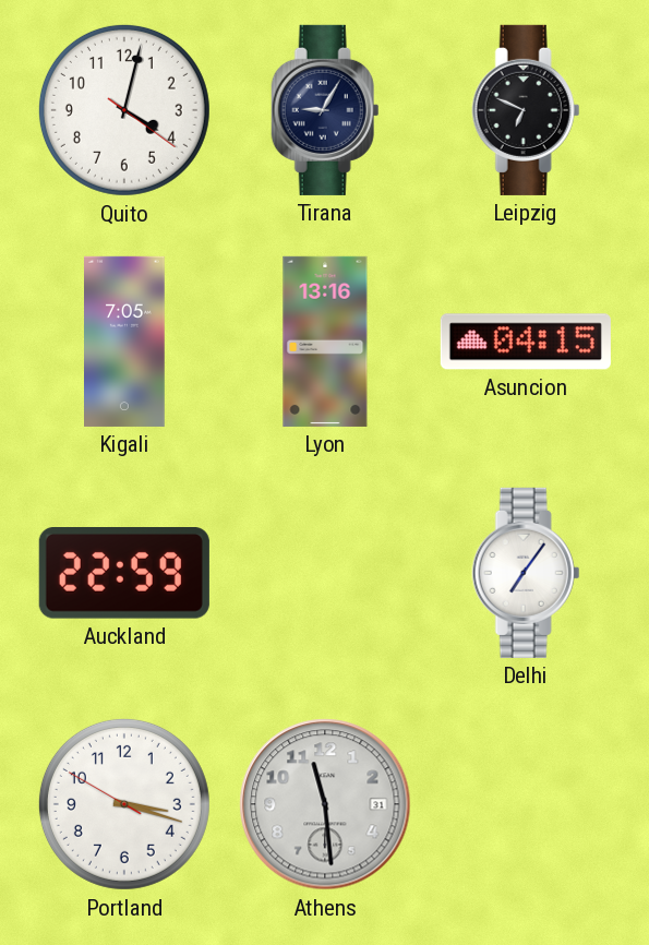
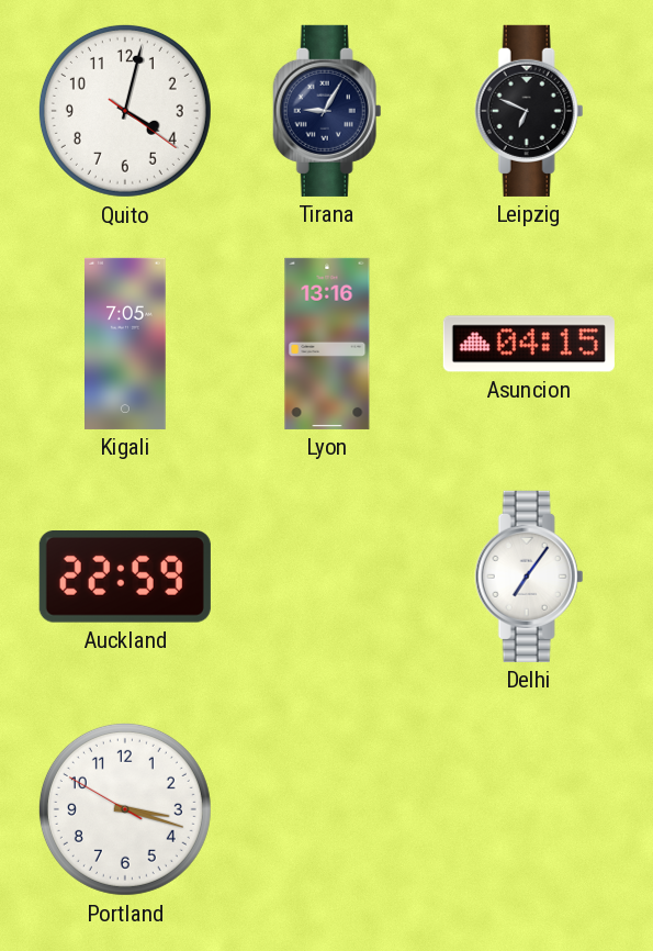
Athens: 11:29 -> none
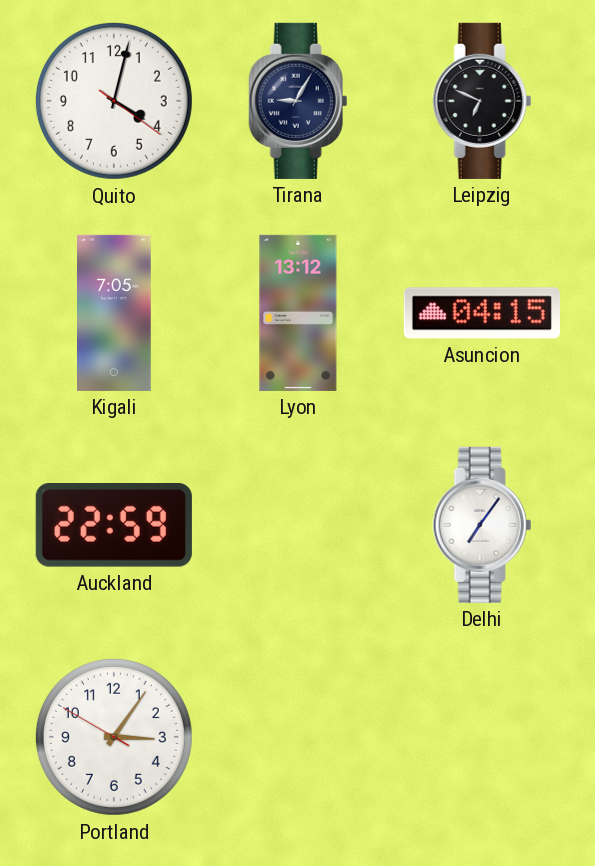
Lyon: 13:16 -> 13:12
Portland: 3:17 -> 3:05
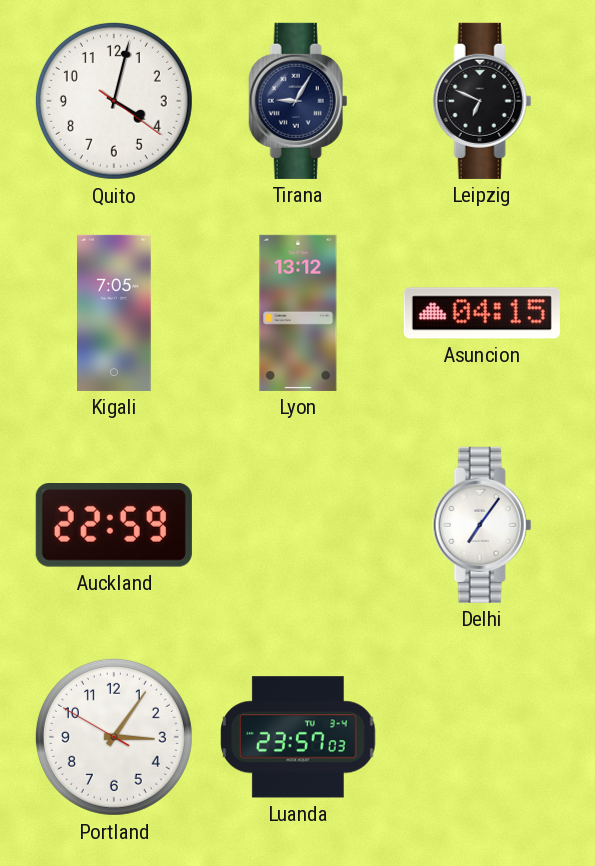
Luanda: none -> 23:57
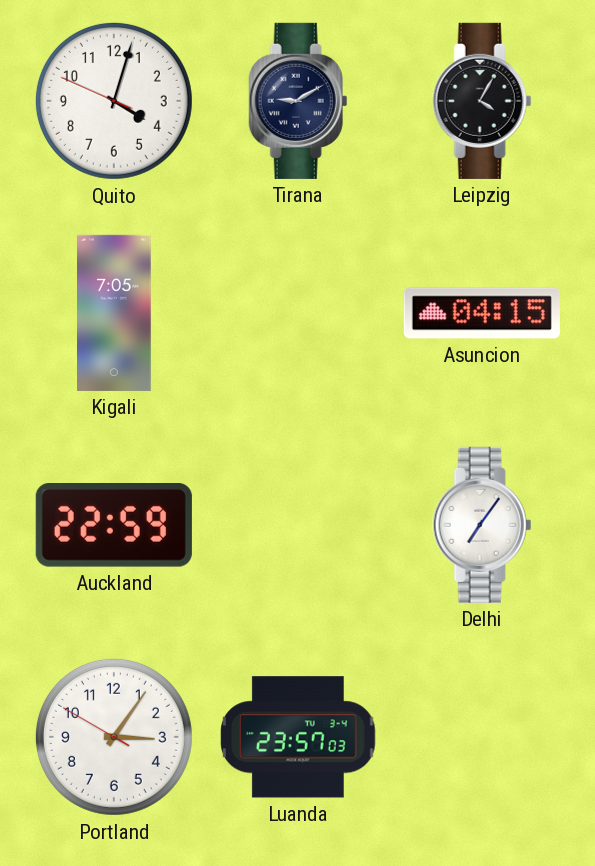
Quito: 4:02:21 -> 4:02:49
Tirana: 9:05 -> 9:10
Leipzig: 6:49 -> 4:05
Lyon: 13:12 -> none
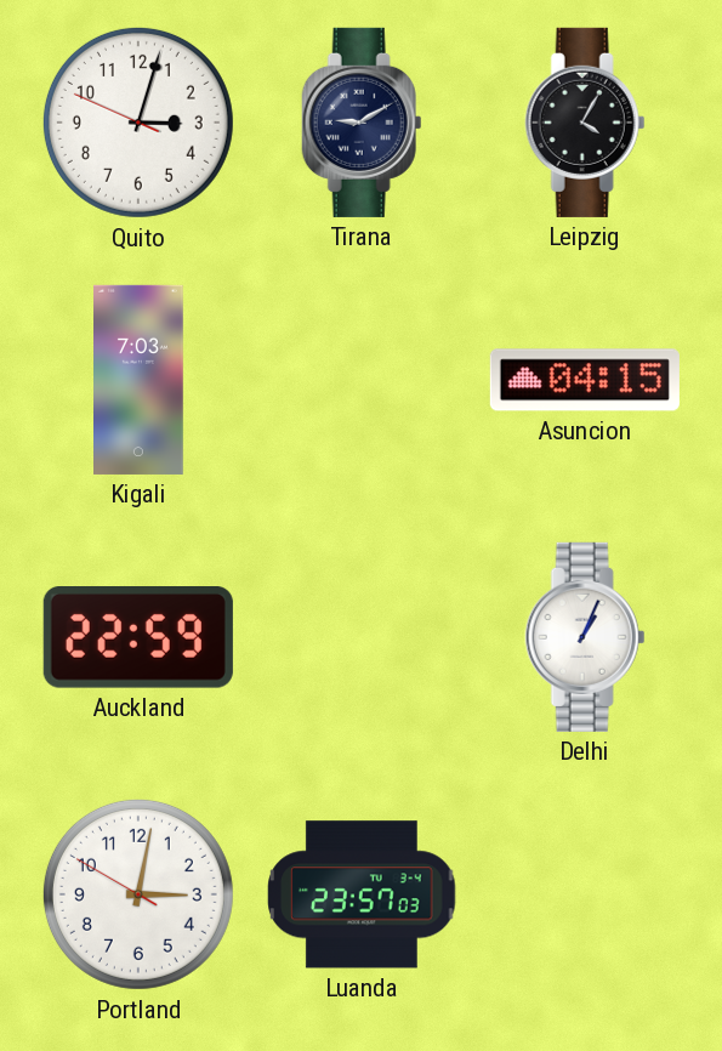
Quito: 4:02 -> 3:02
Kigali: 7:05 -> 7:03
Delhi: 7:06 -> 1:04
Portland: 3:05 -> 3:01
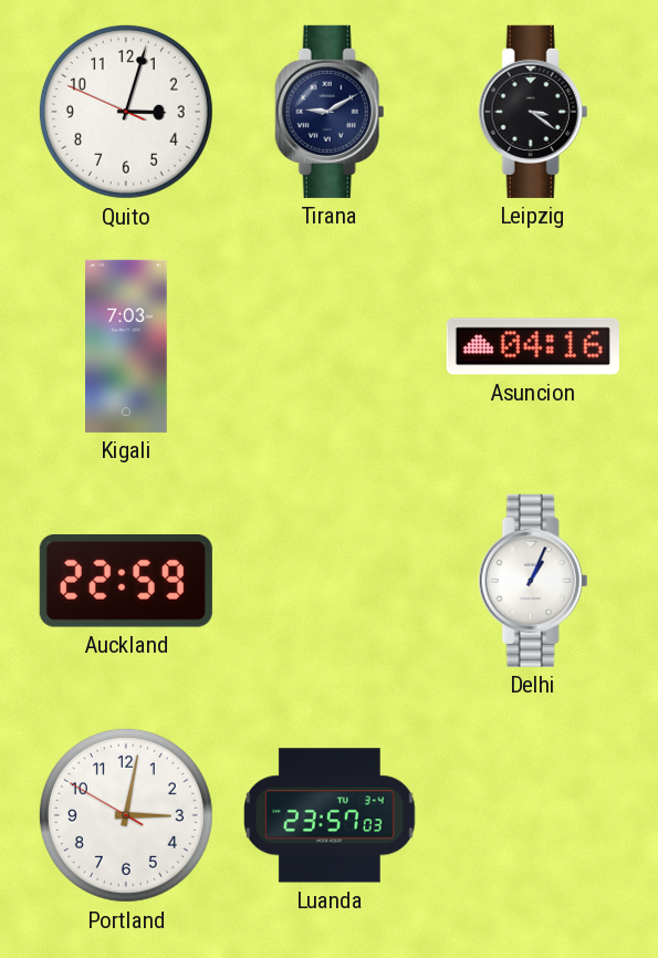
Leipzig: 4:05 -> 3:21
Asuncion: 04:15 -> 04:16
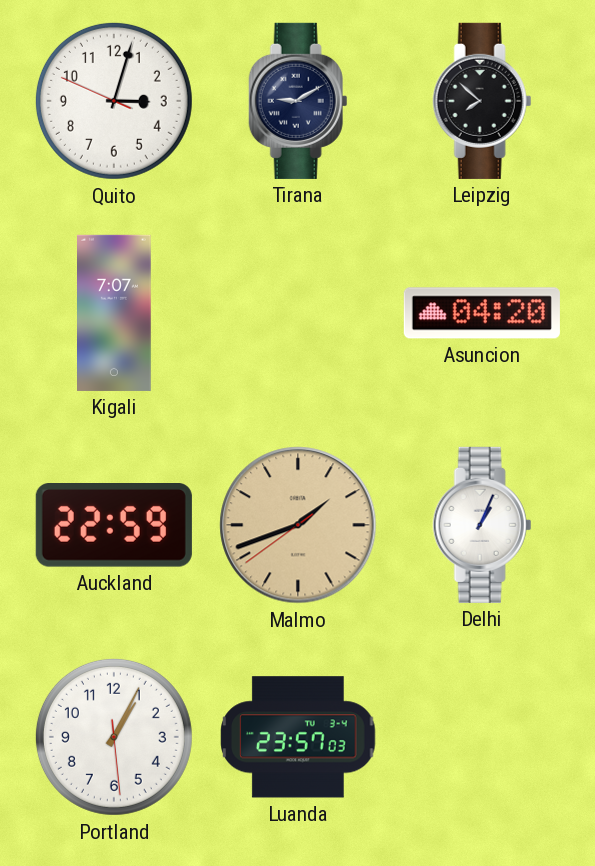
Leipzig: 3:21 -> 7:52
Kigali: 7:03 -> 7:07
Asuncion: 04:16 -> 04:20
Malmo: none -> 1:41
Portland: 3:01 -> 1:04
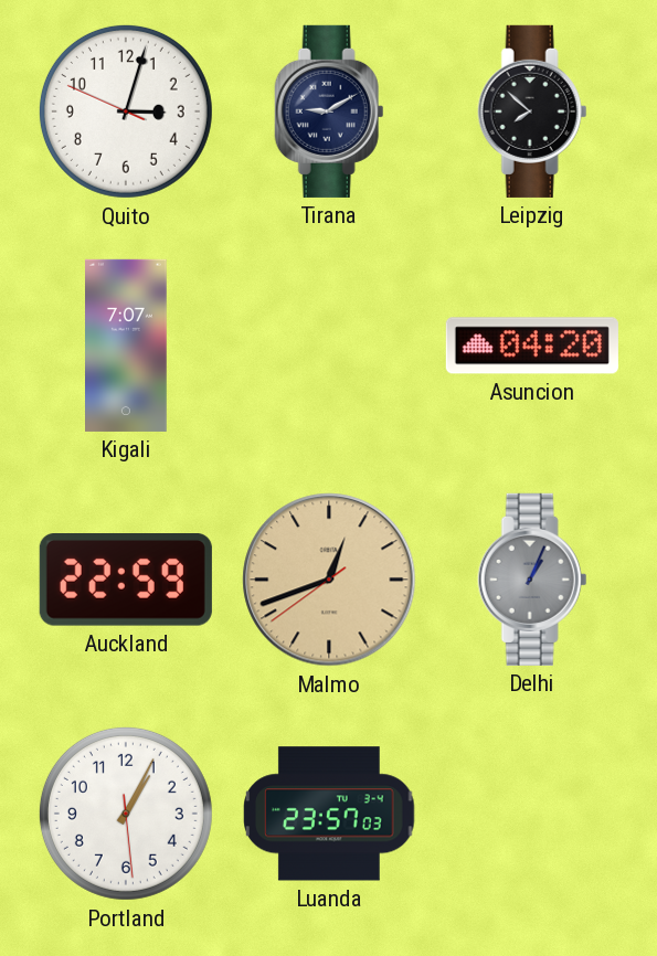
Malmo: 1:41 -> 12:41
Delhi dial: white -> grey
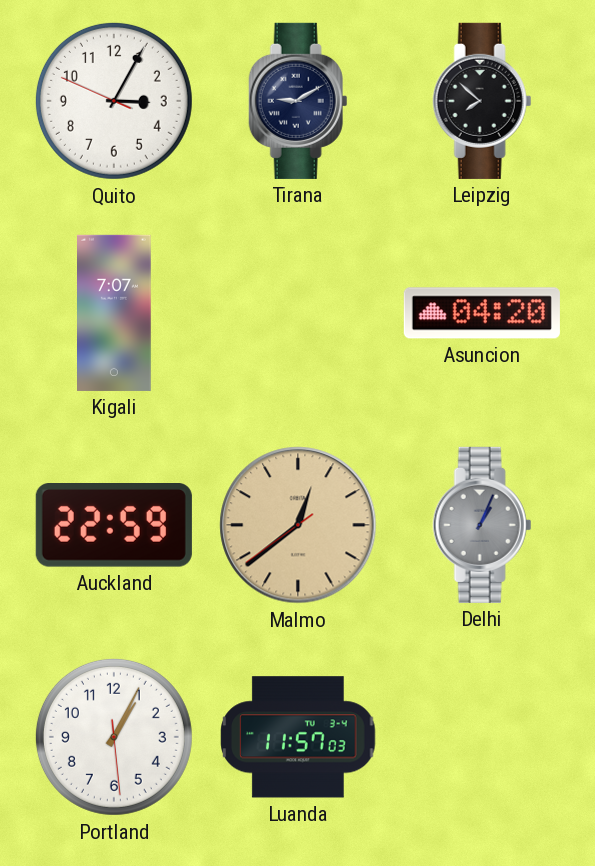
Quito: 3:02 -> 3:04
Malmo: 12:41 -> 12:38
Luanda: 23:57 -> 11:57
